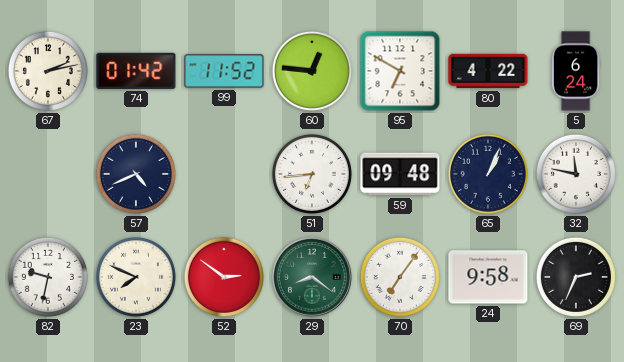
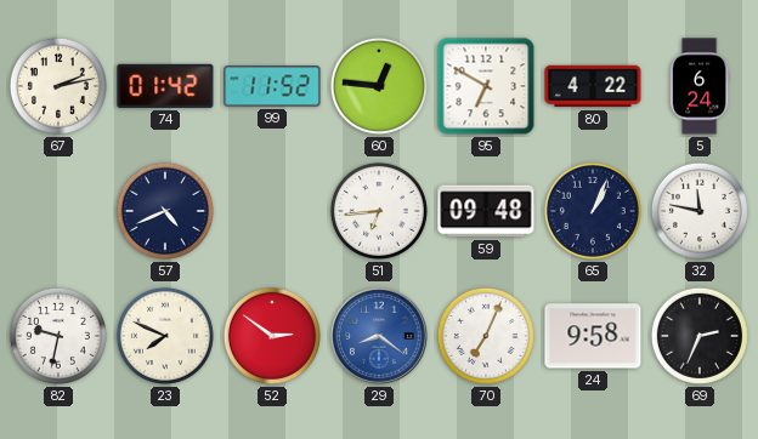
29 dial: green -> blue
70: 7:06 -> 7:04
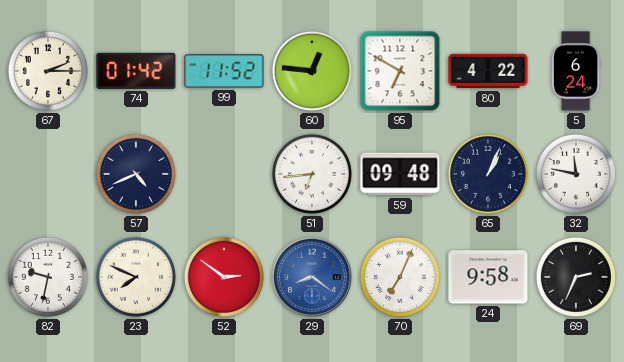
67: 2:13 -> 2:15
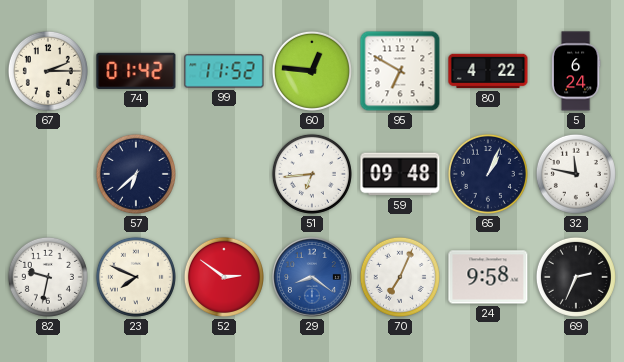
57: 4:41 -> 6:38
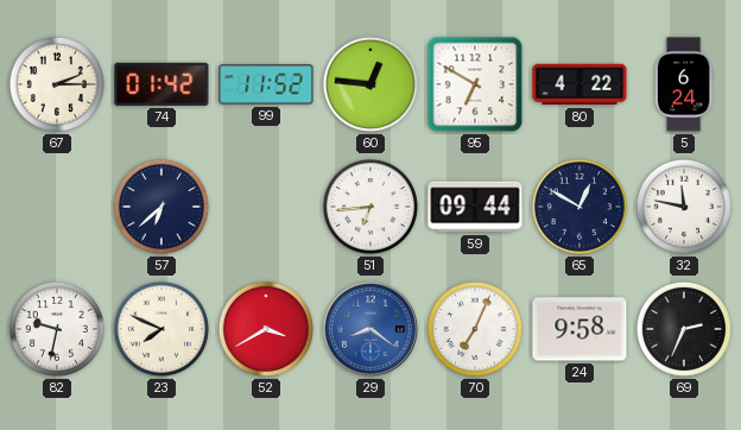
59: 09:48 -> 09:44
65: 1:04 -> 12:50
52: 2:51 -> 3:40
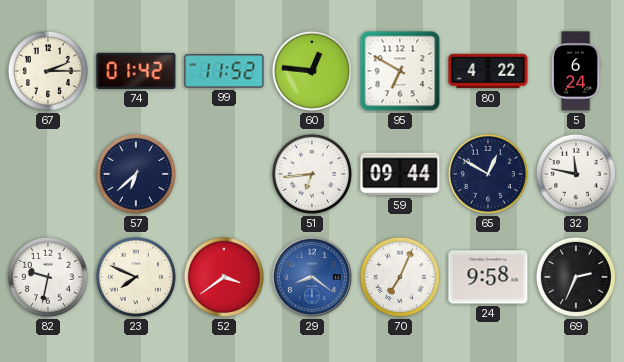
52: 3:40 -> 3:39
